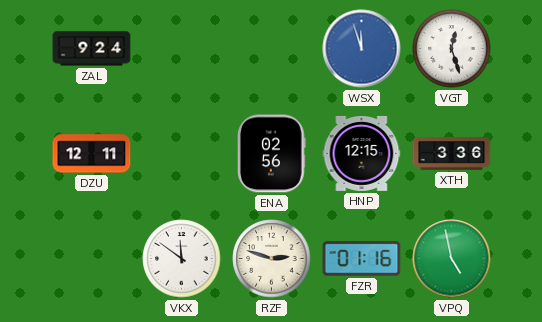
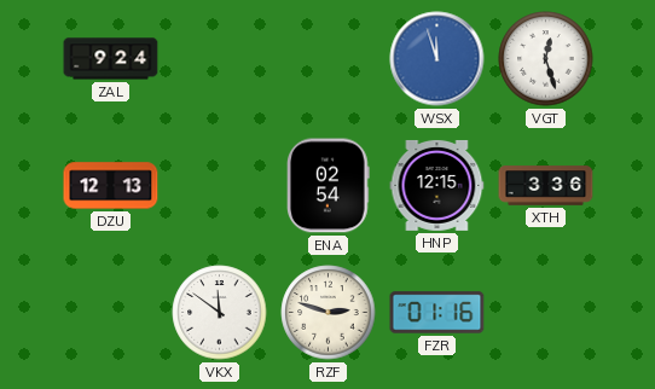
DZU: 12:11 -> 12:13
ENA: 02:56 -> 02:54
VPQ: 4:58 -> none
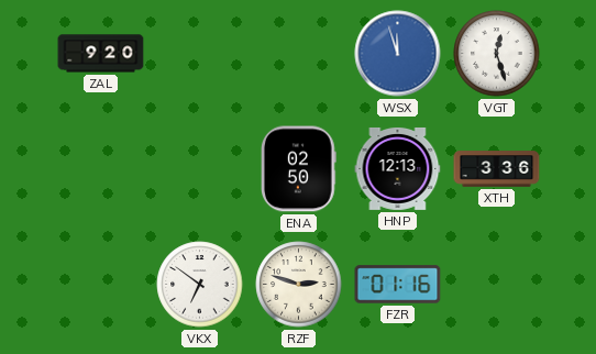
ZAL: 9:24 -> 9:20
DZU: 12:13 -> none
ENA: 02:54 -> 02:50
HNP: 12:15 -> 12:13
VKX: 11:51 -> 6:51
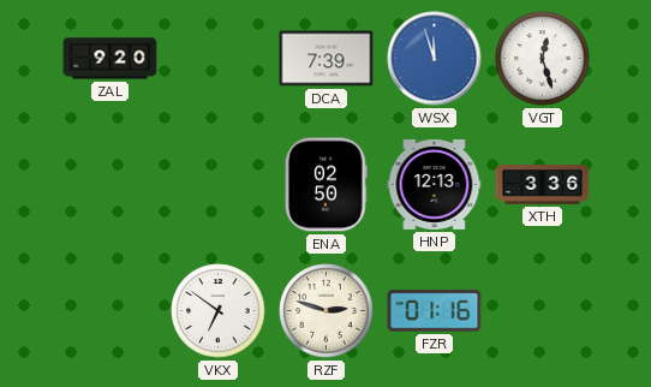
DCA: none -> 7:39
